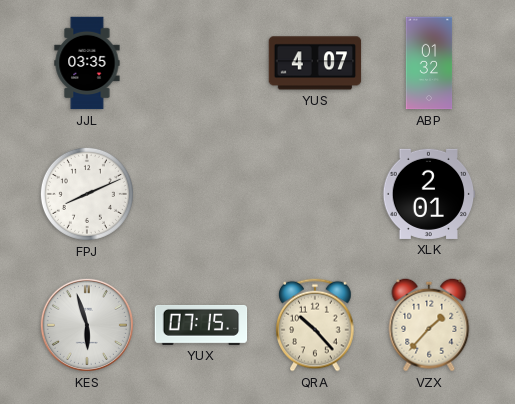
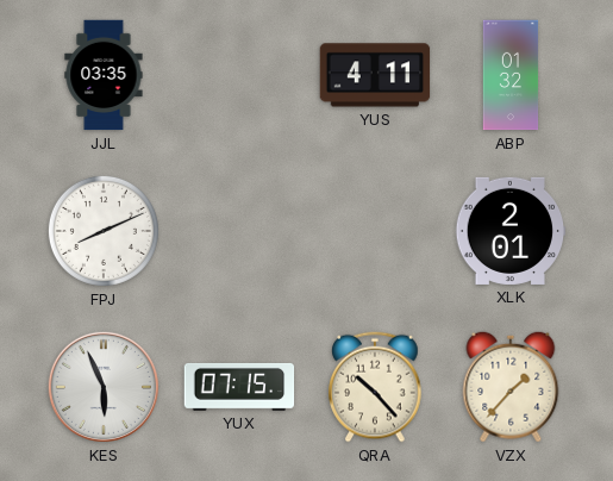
YUS: 4:07 -> 4:11
KES: 5:57 -> 5:56
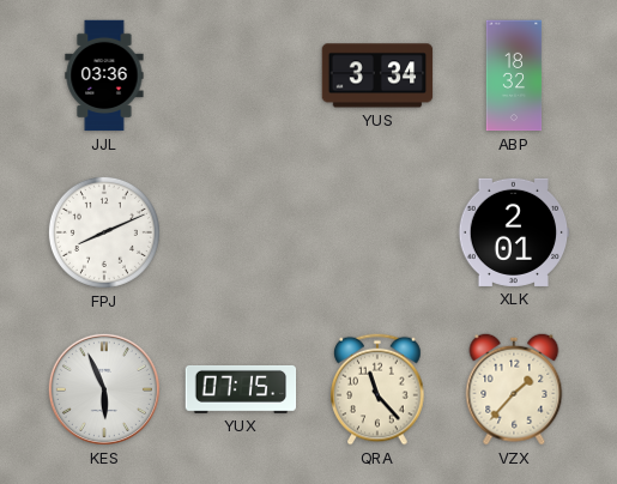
JJL: 03:35 -> 03:36
YUS: 4:11 -> 3:34
ABP: 01:32 -> 18:32
QRA: 10:23 -> 11:23
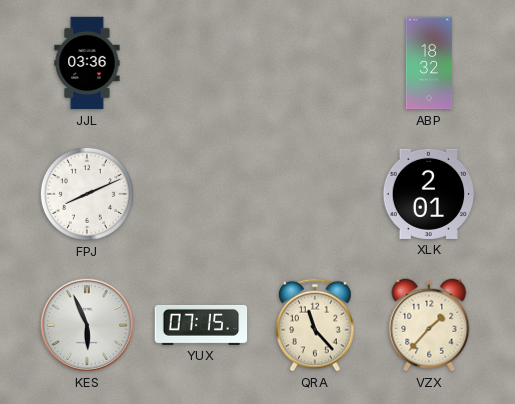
YUS: 3:34 -> none
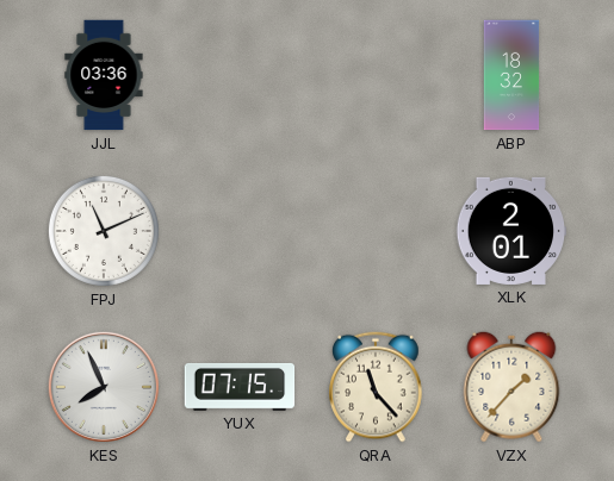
FPJ: 8:11 -> 11:11
KES: 5:56 -> 7:56
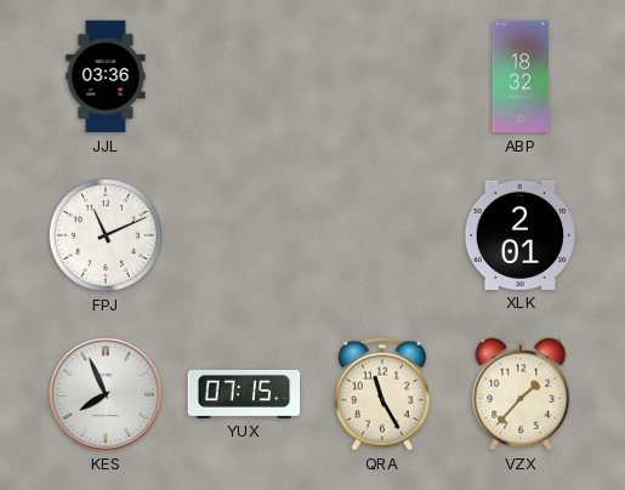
QRA: 11:23 -> 11:25
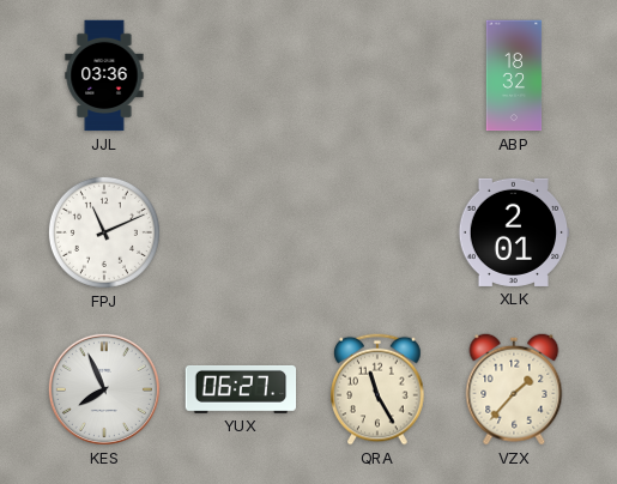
YUX: 07:15 -> 06:27
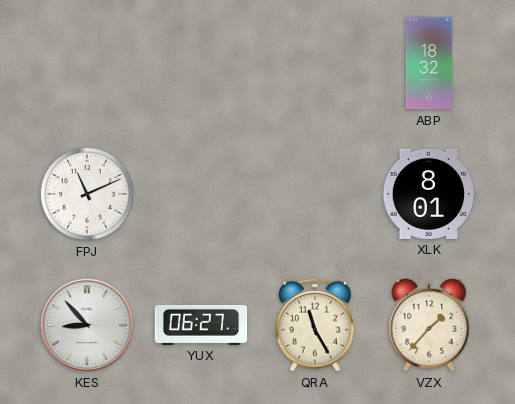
JJL: 03:36 -> none
XLK: 2:01 -> 8:01
KES: 7:56 -> 8:53
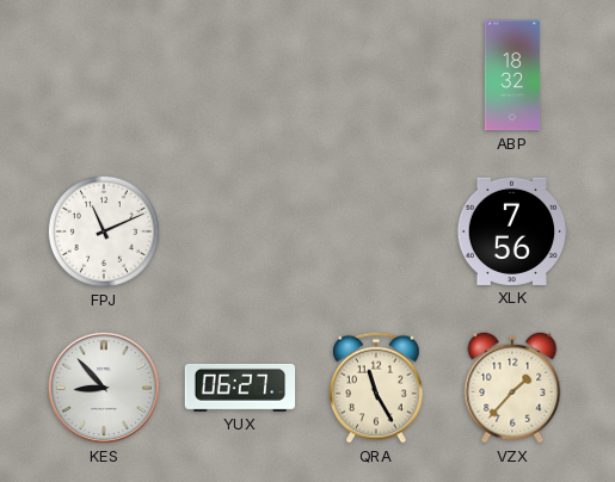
XLK: 8:01 -> 7:56
